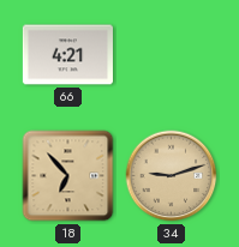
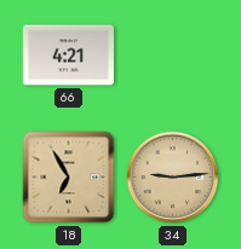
18: 6:53 -> 6:55
34: 9:12 -> 9:14
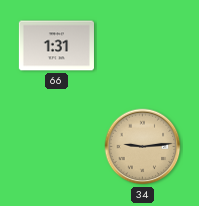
66: 4:21 -> 1:31
18: 6:55 -> none
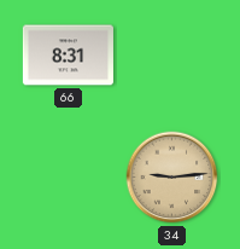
66: 1:31 -> 8:31
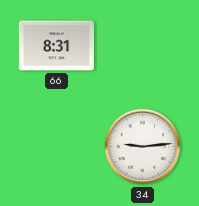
34 dial: champagne -> white
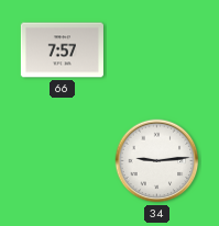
66: 8:31 -> 7:57
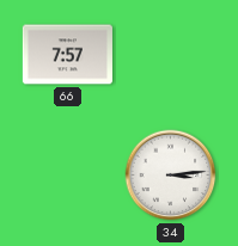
34: 9:14 -> 3:14
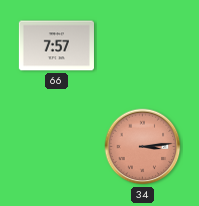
34 dial: white -> salmon
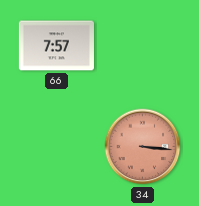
34: 3:14 -> 3:16
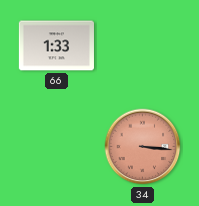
66: 7:57 -> 1:33
